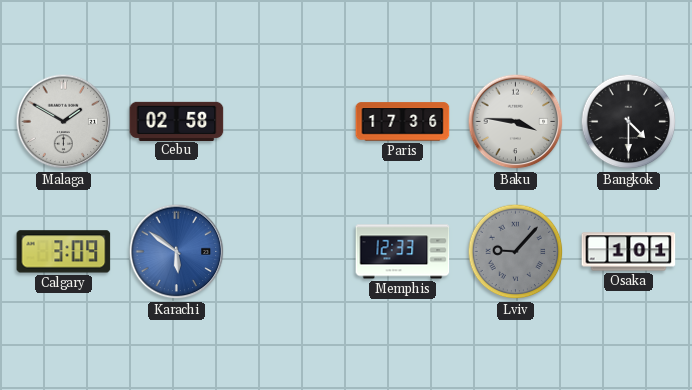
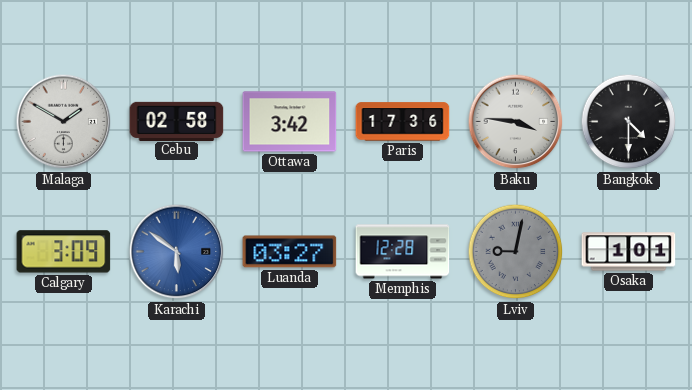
Ottawa: none -> 3:42
Luanda: none -> 03:27
Memphis: 12:33 -> 12:28
Lviv: 9:07 -> 9:02
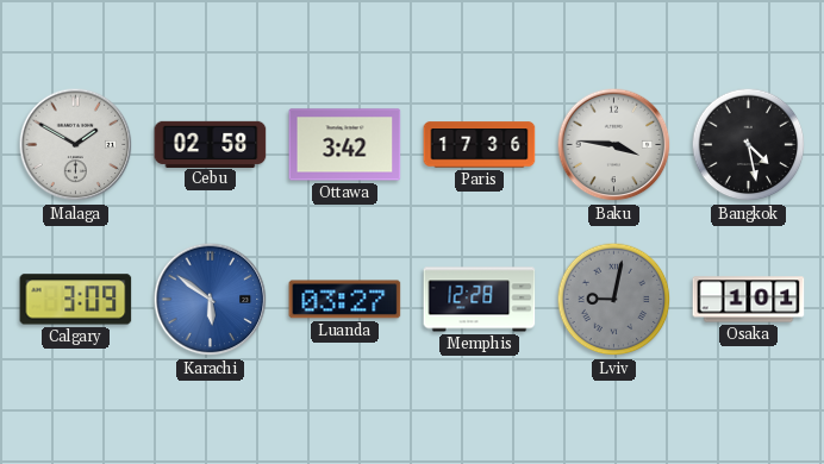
Bangkok: 4:30 -> 4:28
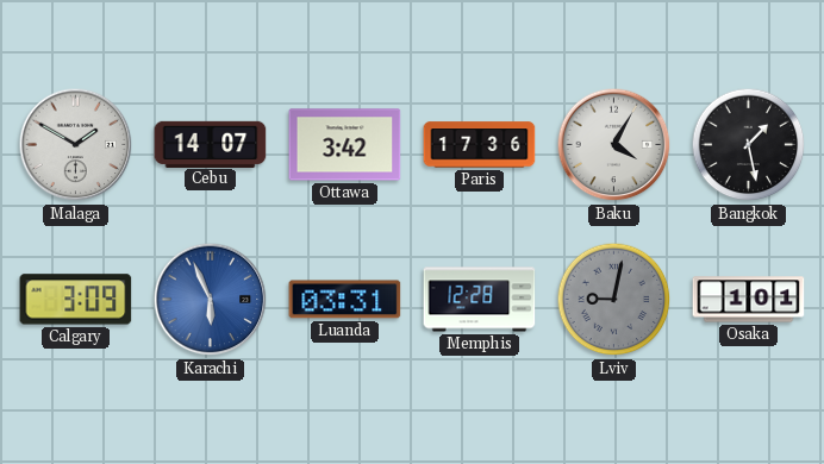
Cebu: 02:58 -> 14:07
Baku: 3:46 -> 4:05
Bangkok: 4:28 -> 1:28
Karachi: 5:51 -> 5:56
Luanda: 03:27 -> 03:31
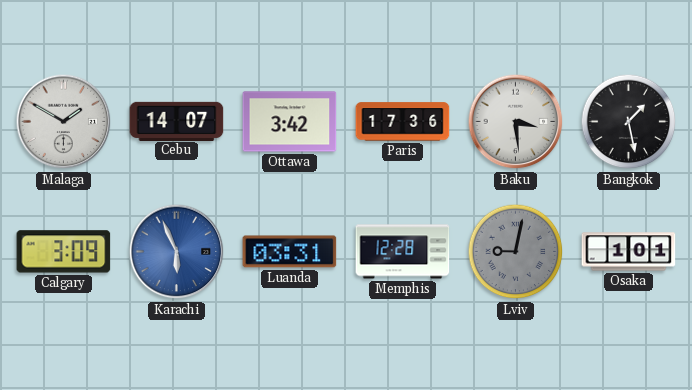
Baku: 4:05 -> 3:29
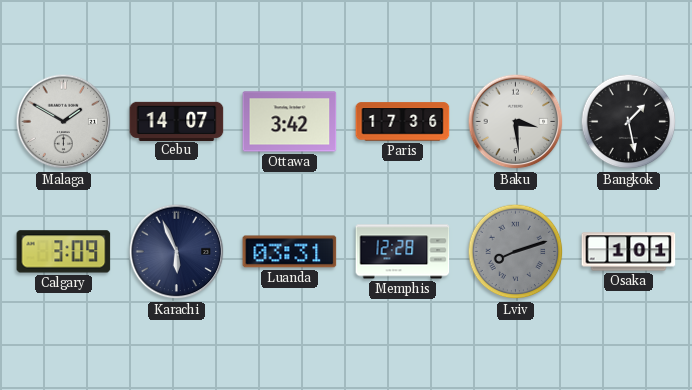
Karachi dial: blue -> navy
Lviv: 9:02 -> 8:12
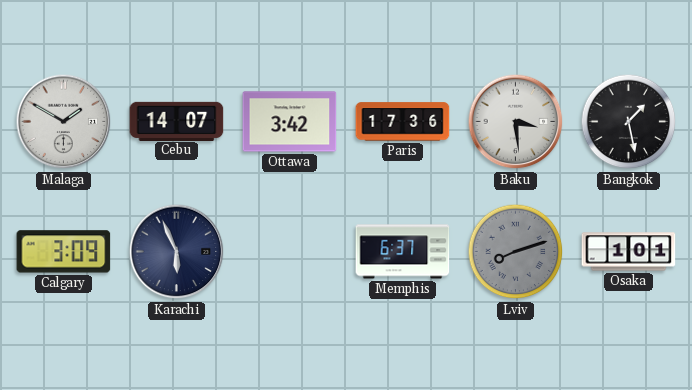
Luanda: 03:31 -> none
Memphis: 12:28 -> 6:37
